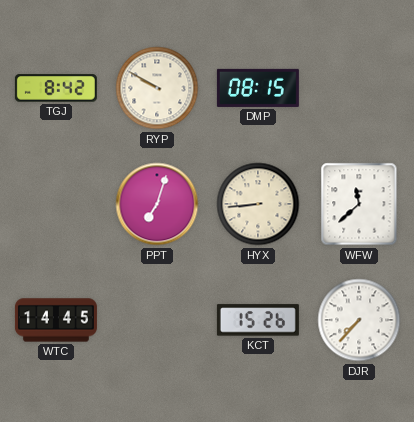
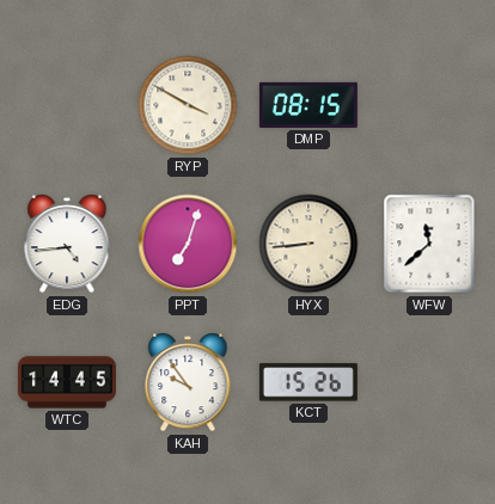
TGJ: 8:42 -> none
RYP: 9:50 -> 3:50
EDG: none -> 4:44
KAH: none -> 9:54
DJR: 7:37 -> none
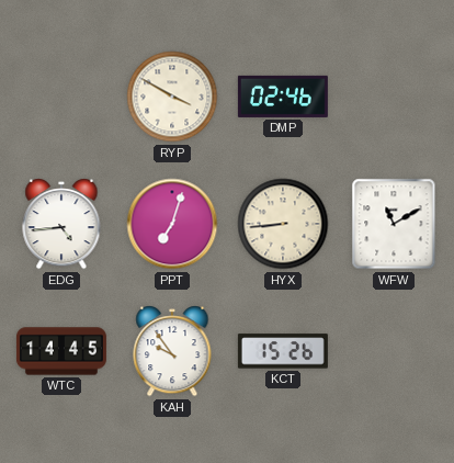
DMP: 08:15 -> 02:46
WFW: 11:38 -> 11:10
